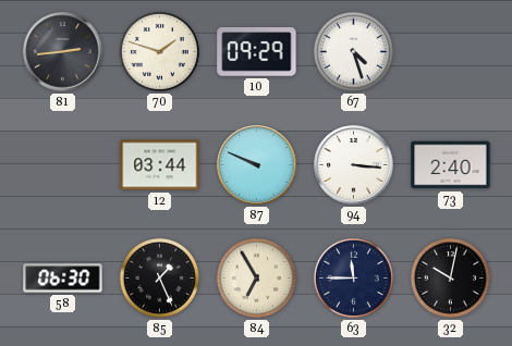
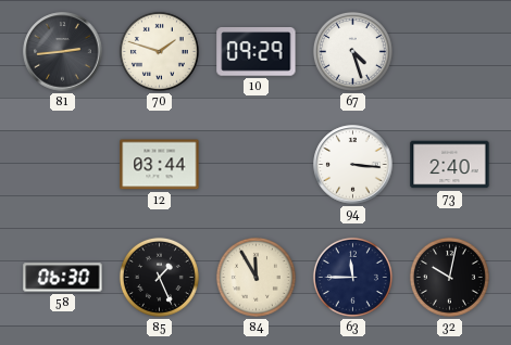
87: 9:49 -> none
84: 6:55 -> 11:55
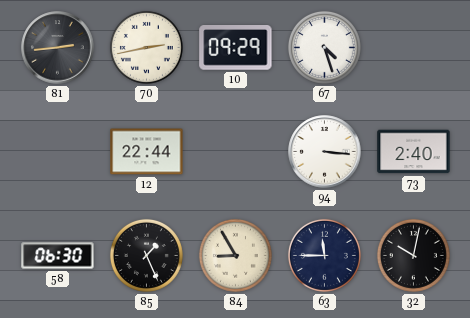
70: 1:48 -> 2:43
12: 03:44 -> 22:44
84: 11:55 -> 8:55
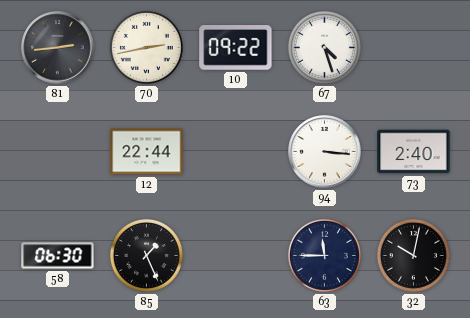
10: 09:29 -> 09:22
84: 8:55 -> none
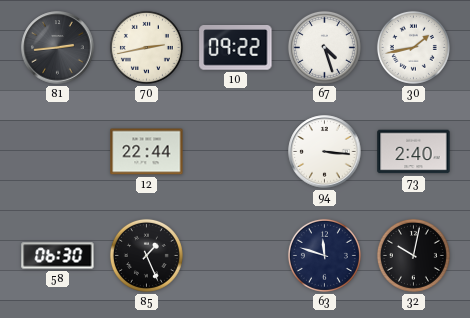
30: none -> 1:43
63: 11:45 -> 11:48
